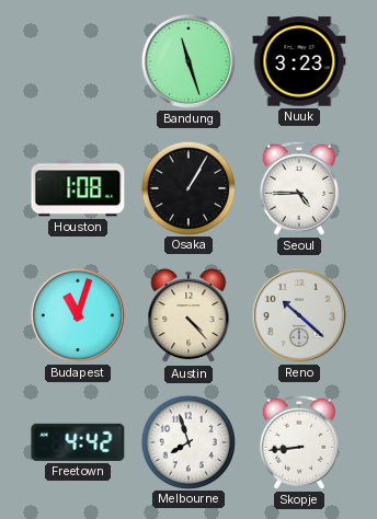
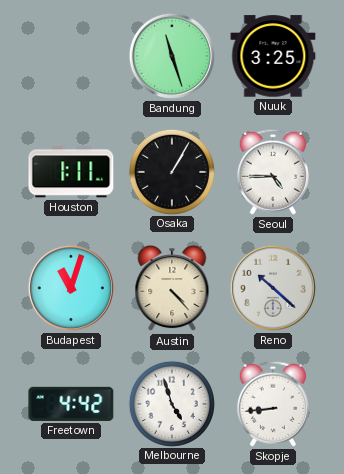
Nuuk: 3:23 -> 3:25
Houston: 1:08 -> 1:11
Melbourne: 7:57 -> 4:57
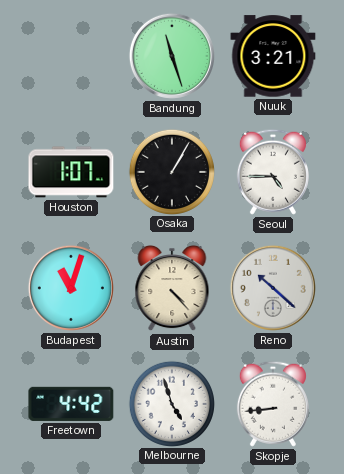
Nuuk: 3:25 -> 3:21
Houston: 1:11 -> 1:07
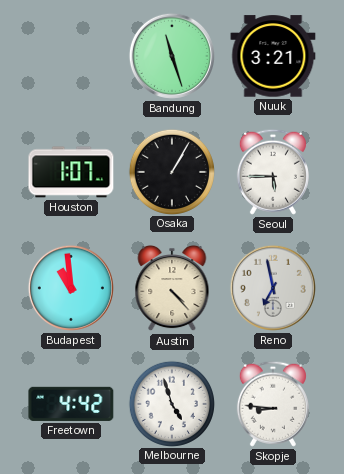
Seoul: 4:45 -> 5:45
Budapest: 11:03 -> 10:59
Reno: 10:22 -> 6:58
Skopje: 8:44 -> 8:46
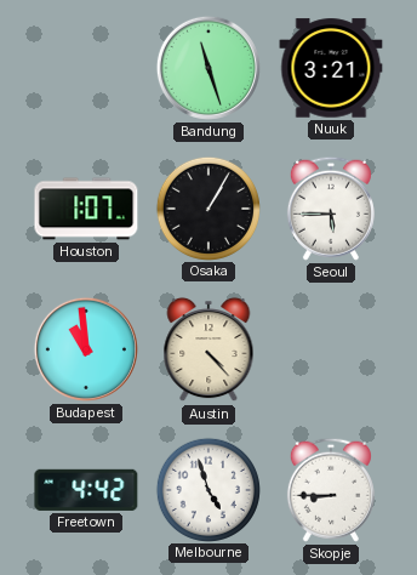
Reno: 6:58 -> none
Skopje: 8:46 -> 8:45
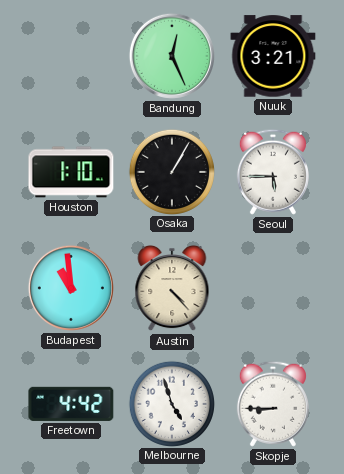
Bandung: 11:27 -> 12:26
Houston: 1:07 -> 1:10
